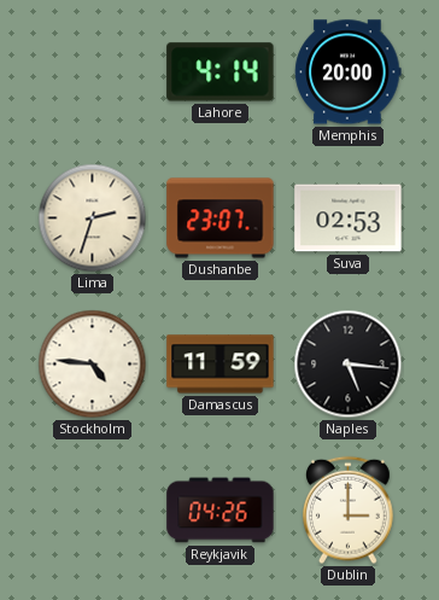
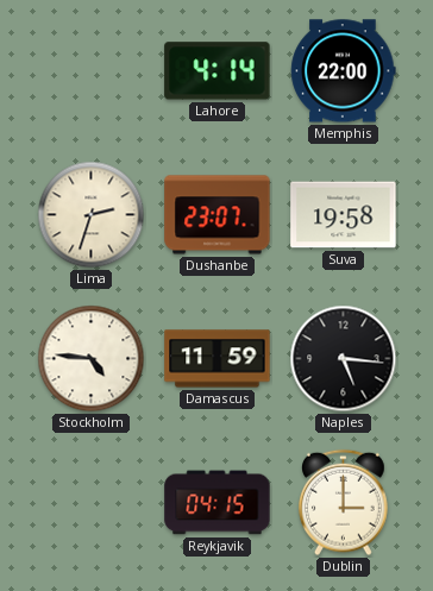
Memphis: 20:00 -> 22:00
Suva: 02:53 -> 19:58
Reykjavik: 04:26 -> 04:15
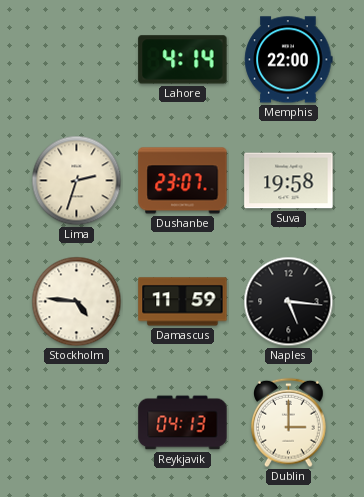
Reykjavik: 04:15 -> 04:13
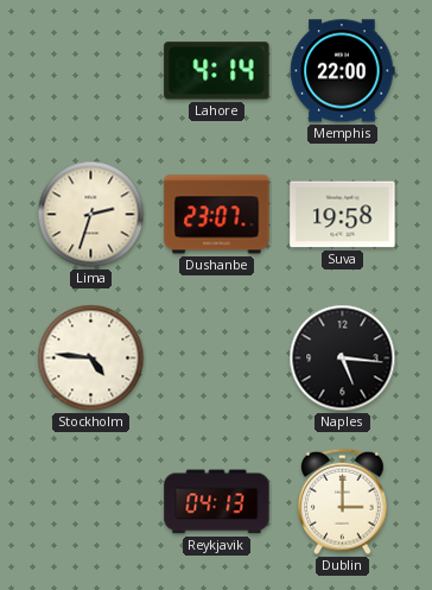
Damascus: 11:59 -> none
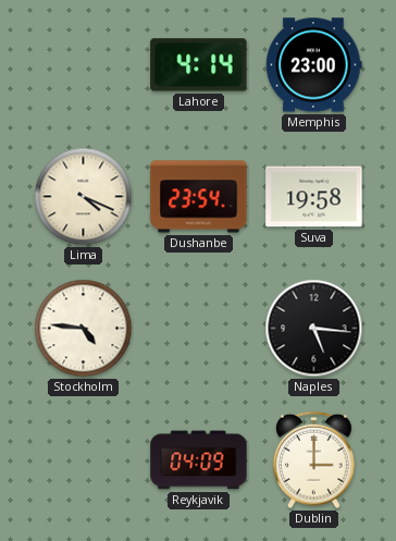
Memphis: 22:00 -> 23:00
Lima: 2:33 -> 4:19
Dushanbe: 23:07 -> 23:54
Reykjavik: 04:13 -> 04:09
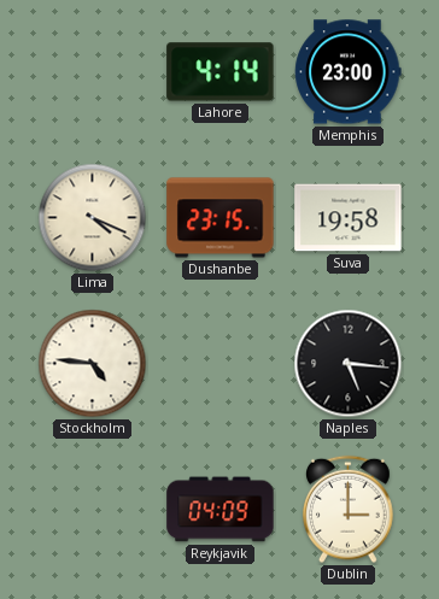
Dushanbe: 23:54 -> 23:15
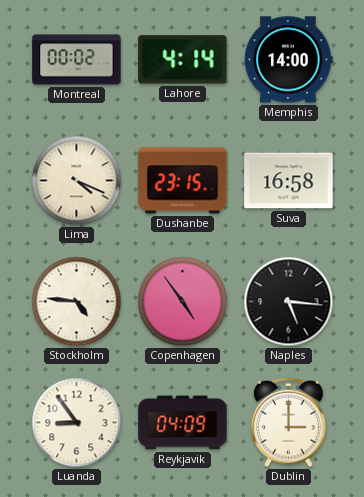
Montreal: none -> 00:02
Memphis: 23:00 -> 14:00
Suva: 19:58 -> 16:58
Copenhagen: none -> 4:54
Luanda: none -> 8:54
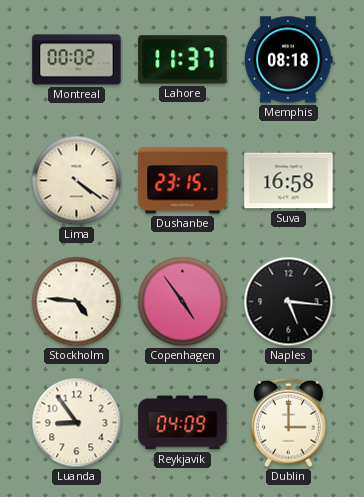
Lahore: 4:14 -> 11:37
Memphis: 14:00 -> 08:18
Lima: 4:19 -> 4:21
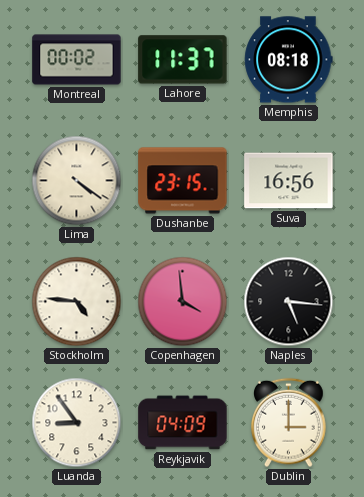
Suva: 16:58 -> 16:56
Copenhagen: 4:54 -> 3:59
